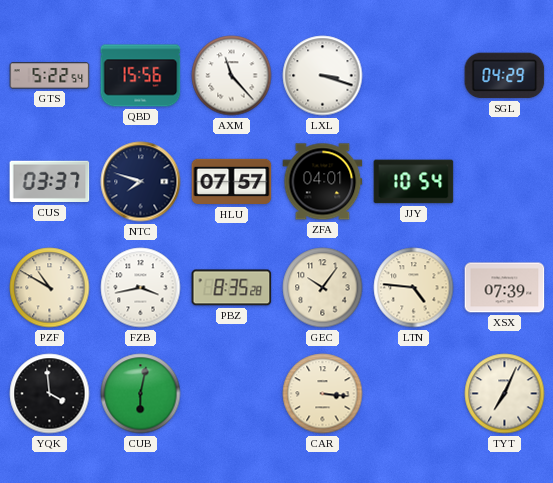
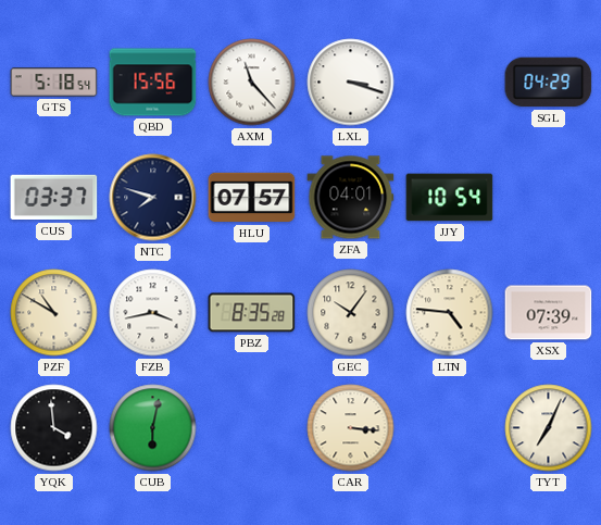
GTS: 5:22 -> 5:18
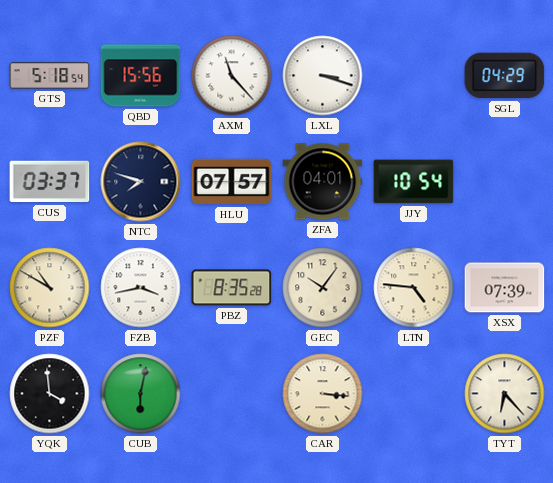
TYT: 7:04 -> 6:23
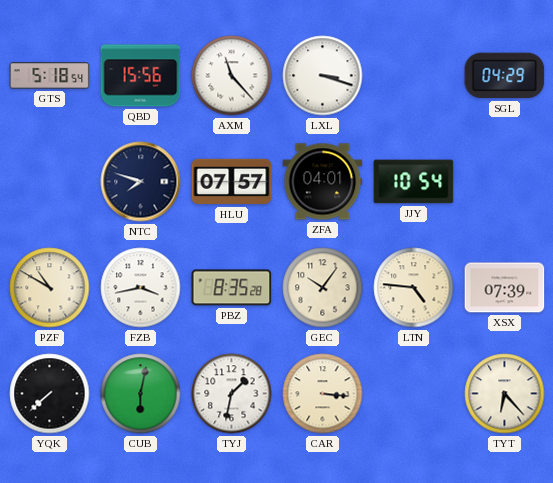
CUS: 03:37 -> none
YQK: 3:59 -> 7:38
TYJ: none -> 1:32
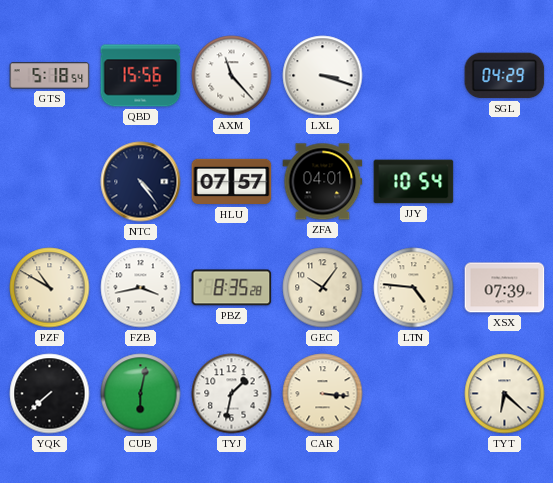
NTC: 7:48 -> 4:24
TYT: 6:23 -> 6:22
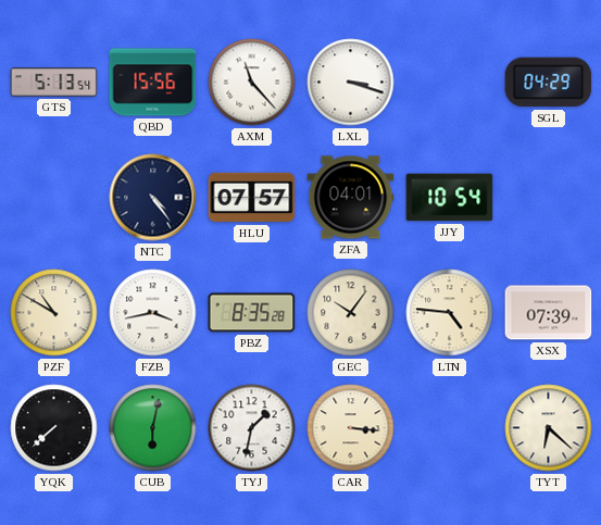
GTS: 5:18 -> 5:13
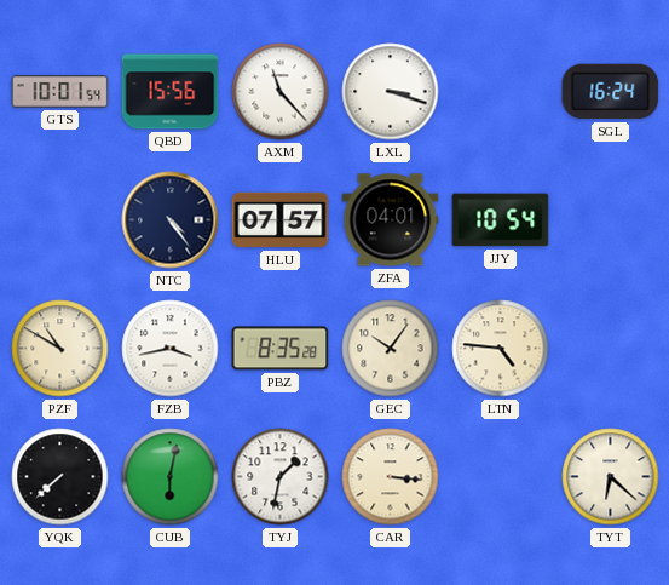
GTS: 5:13 -> 10:01
SGL: 04:29 -> 16:24
XSX: 07:39 -> none
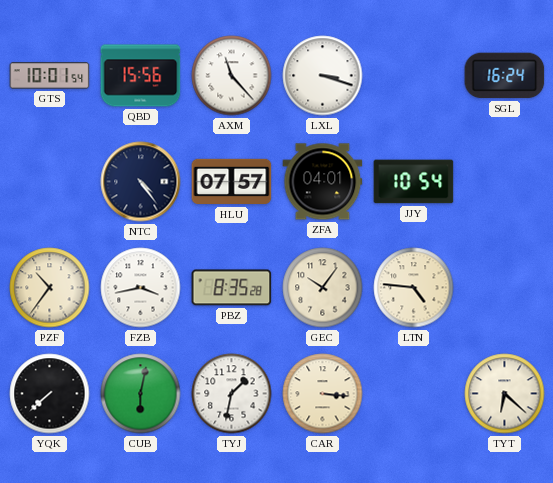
PZF: 10:50 -> 10:36
